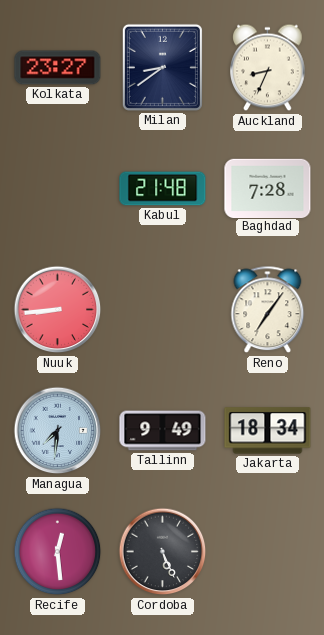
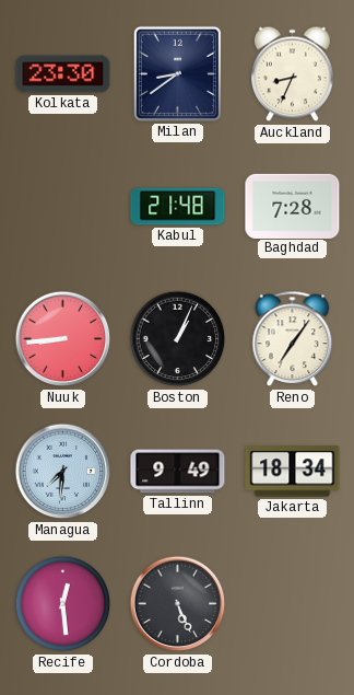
Kolkata: 23:27 -> 23:30
Boston: none -> 1:04
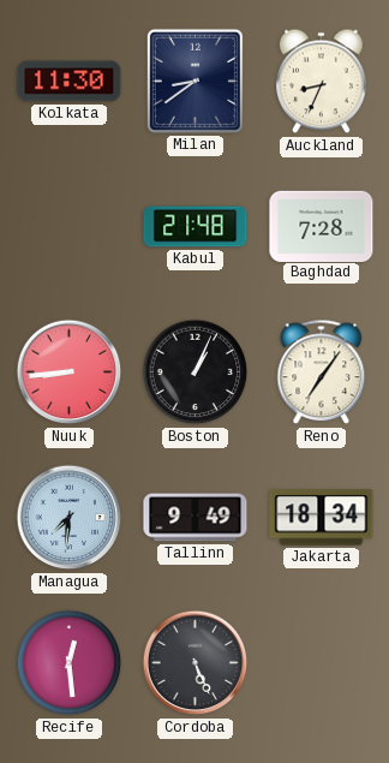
Kolkata: 23:30 -> 11:30
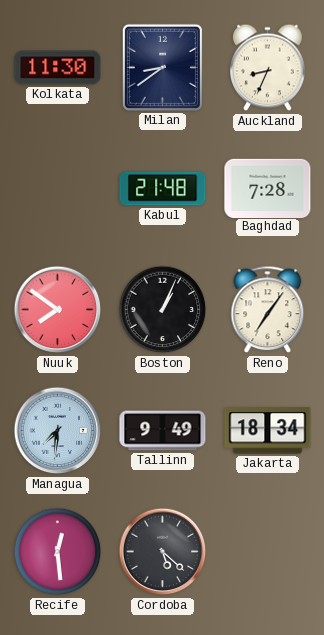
Nuuk: 8:44 -> 7:51
Cordoba: 5:26 -> 5:22
